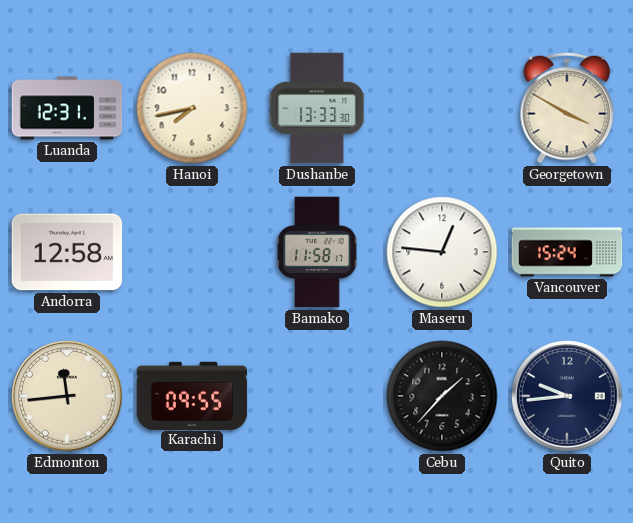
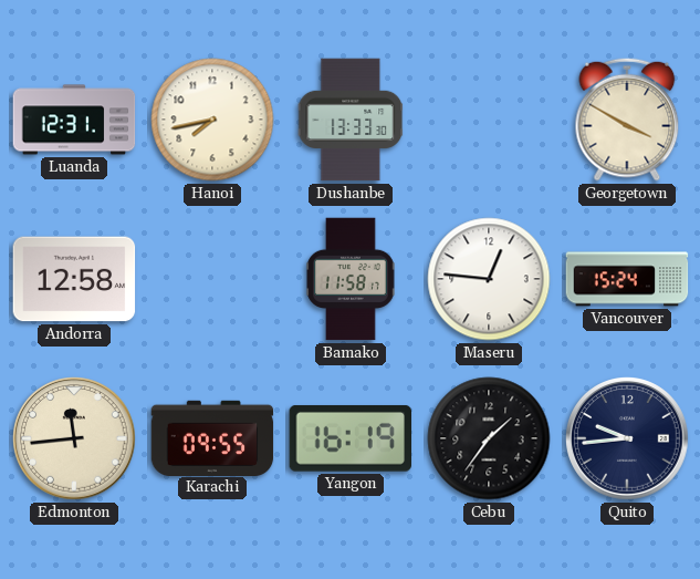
Yangon: none -> 16:19
Cebu: 1:37 -> 1:36
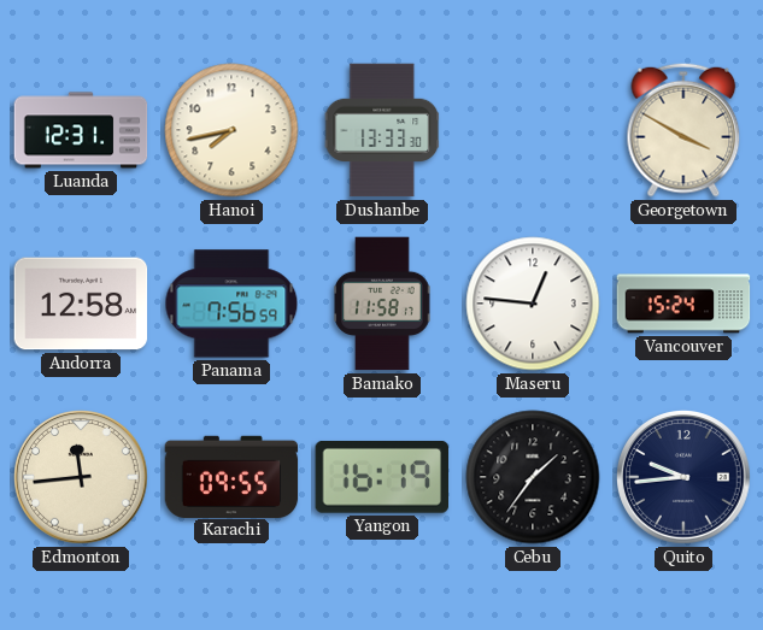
Panama: none -> 7:56
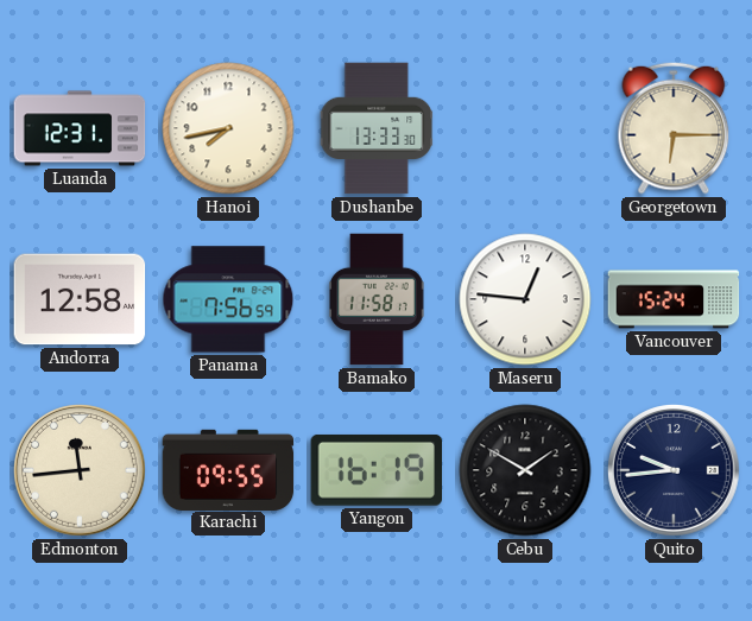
Georgetown: 3:50 -> 6:15
Cebu: 1:36 -> 1:50
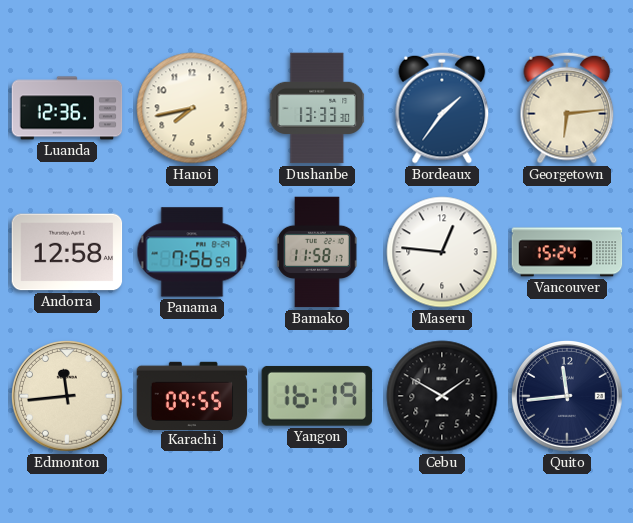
Luanda: 12:31 -> 12:36
Bordeaux: none -> 1:36
Georgetown: 6:15 -> 6:14
Quito: 9:44 -> 11:44
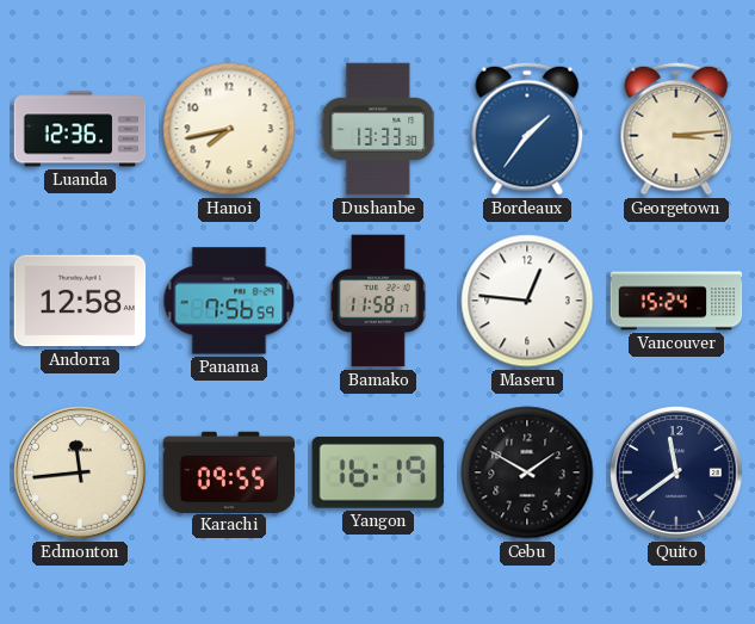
Georgetown: 6:14 -> 3:14
Quito: 11:44 -> 11:39
